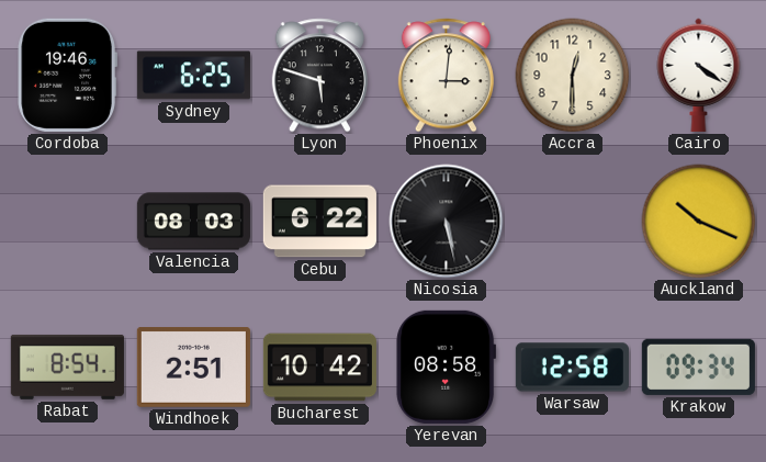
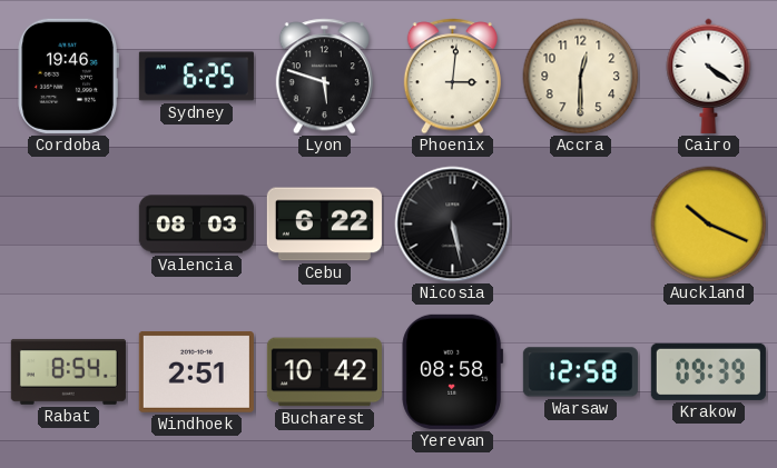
Krakow: 09:34 -> 09:39
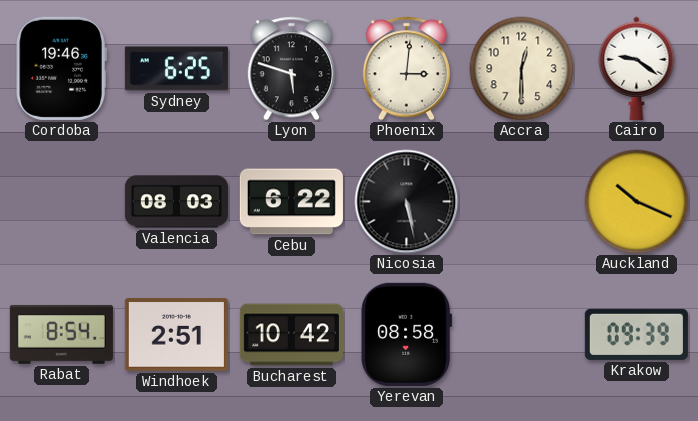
Cairo: 4:21 -> 9:21
Warsaw: 12:58 -> none
